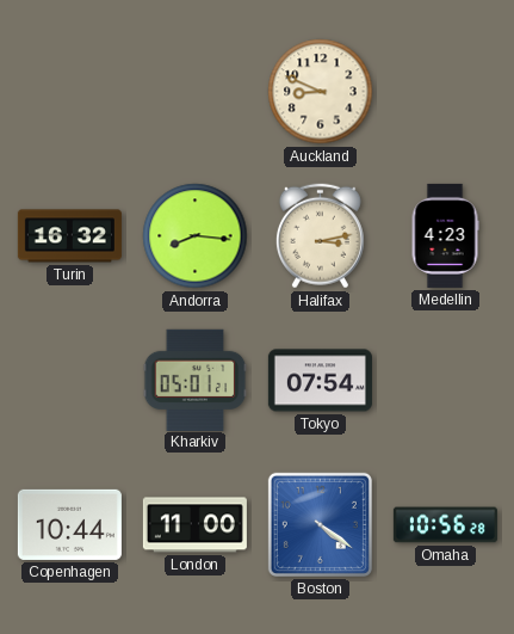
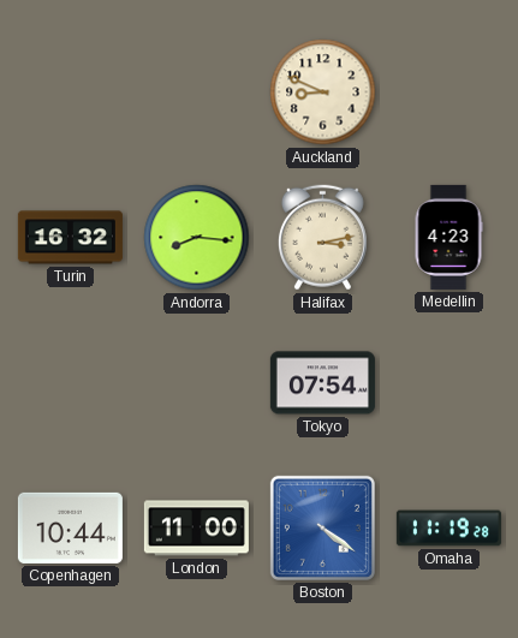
Kharkiv: 05:01 -> none
Omaha: 10:56 -> 11:19
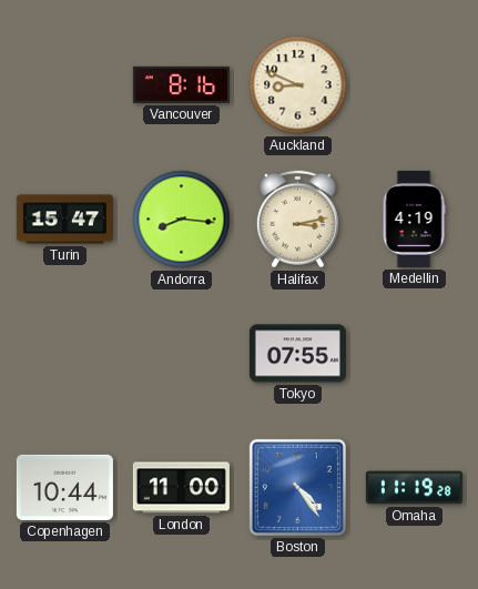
Vancouver: none -> 8:16
Turin: 16:32 -> 15:47
Medellin: 4:23 -> 4:19
Tokyo: 07:54 -> 07:55
Boston: 4:21 -> 4:24
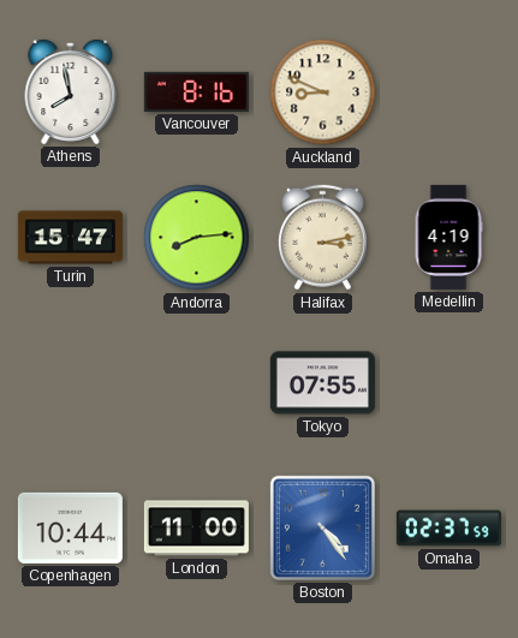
Athens: none -> 7:58
Andorra: 8:16 -> 8:14
Omaha: 11:19 -> 02:37
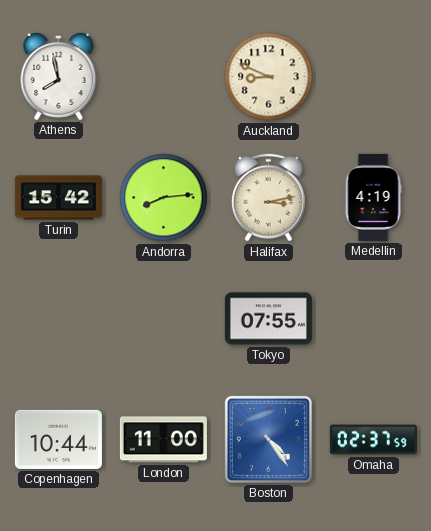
Vancouver: 8:16 -> none
Turin: 15:47 -> 15:42
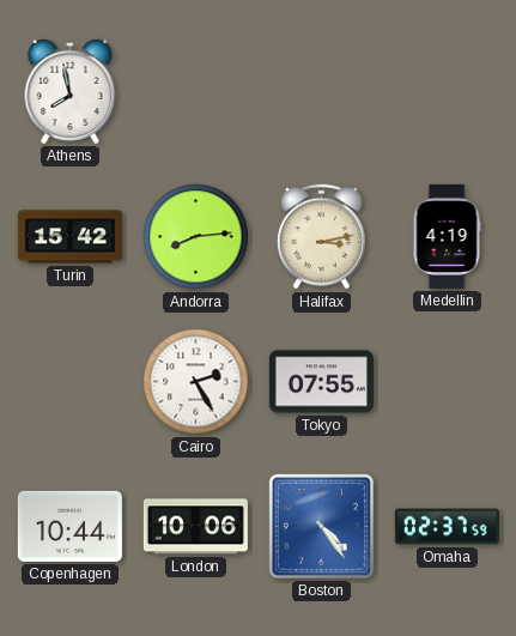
Auckland: 8:49 -> none
Cairo: none -> 2:25
London: 11:00 -> 10:06
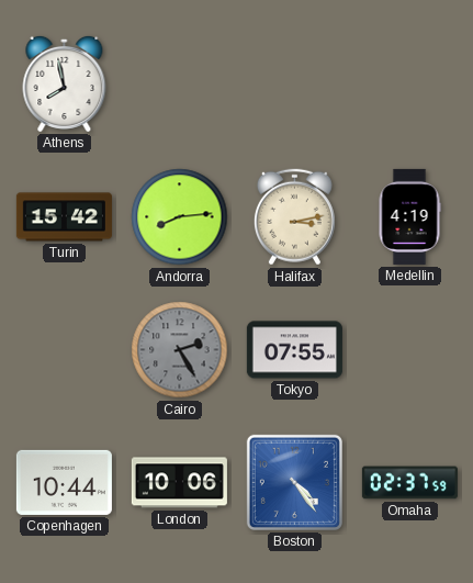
Cairo dial: white -> grey
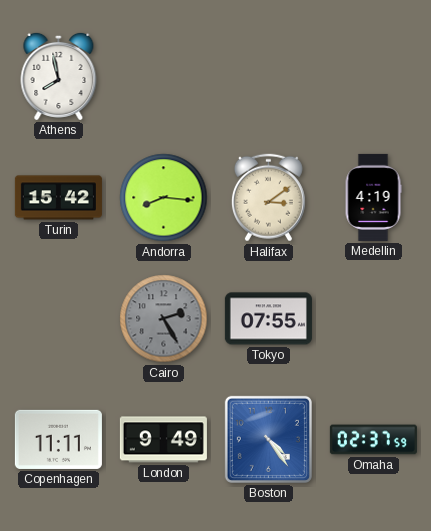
Andorra: 8:14 -> 8:16
Halifax: 3:13 -> 3:09
Copenhagen: 10:44 -> 11:11
London: 10:06 -> 9:49
